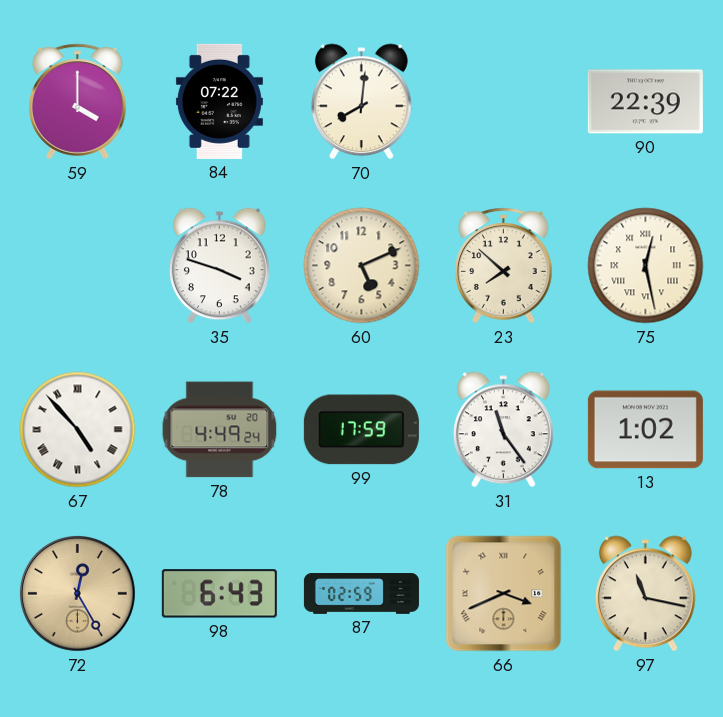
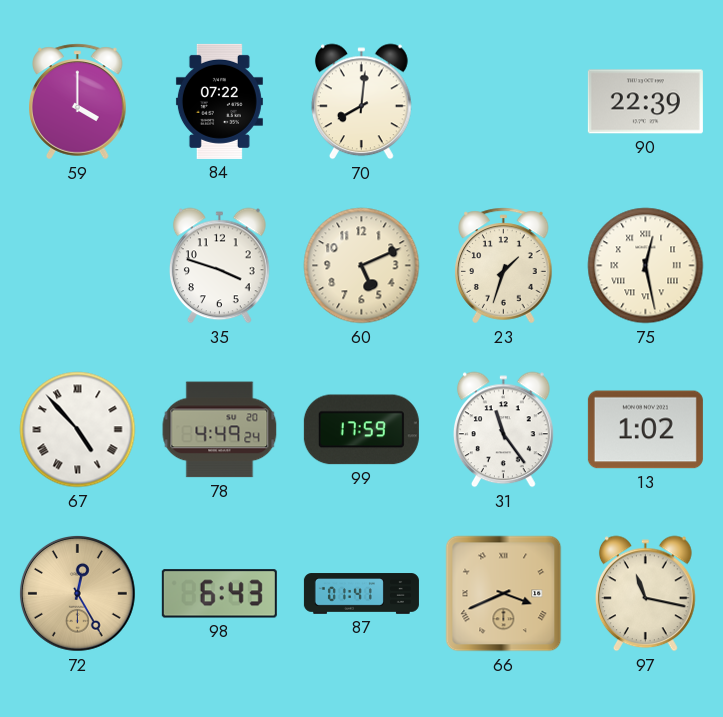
23: 7:52 -> 1:33
87: 02:59 -> 01:41
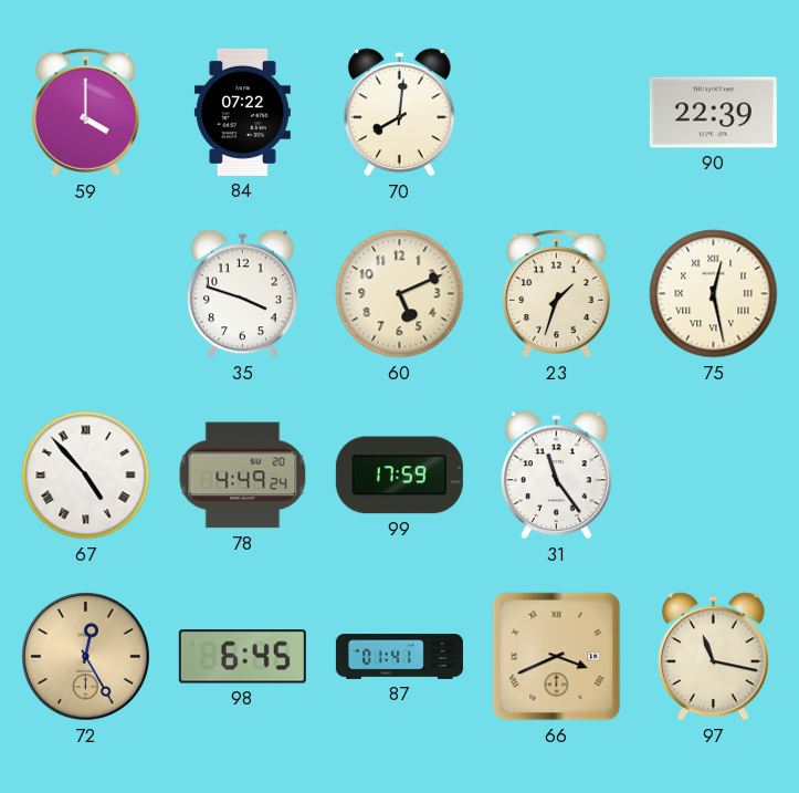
13: 1:02 -> none
98: 6:43 -> 6:45
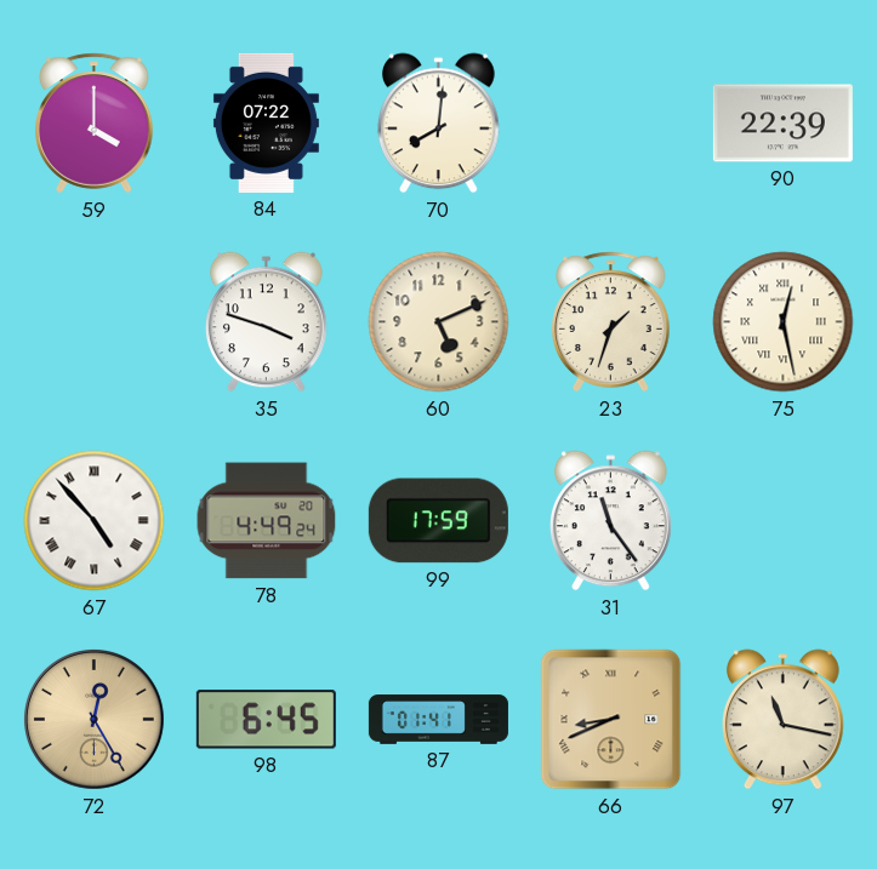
66: 3:41 -> 8:41
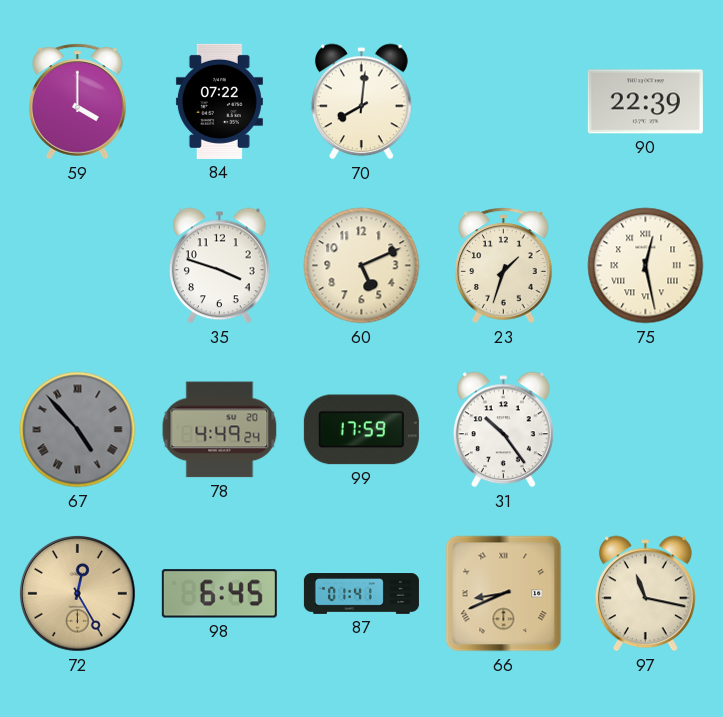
67 dial: white -> grey
31: 11:24 -> 10:24
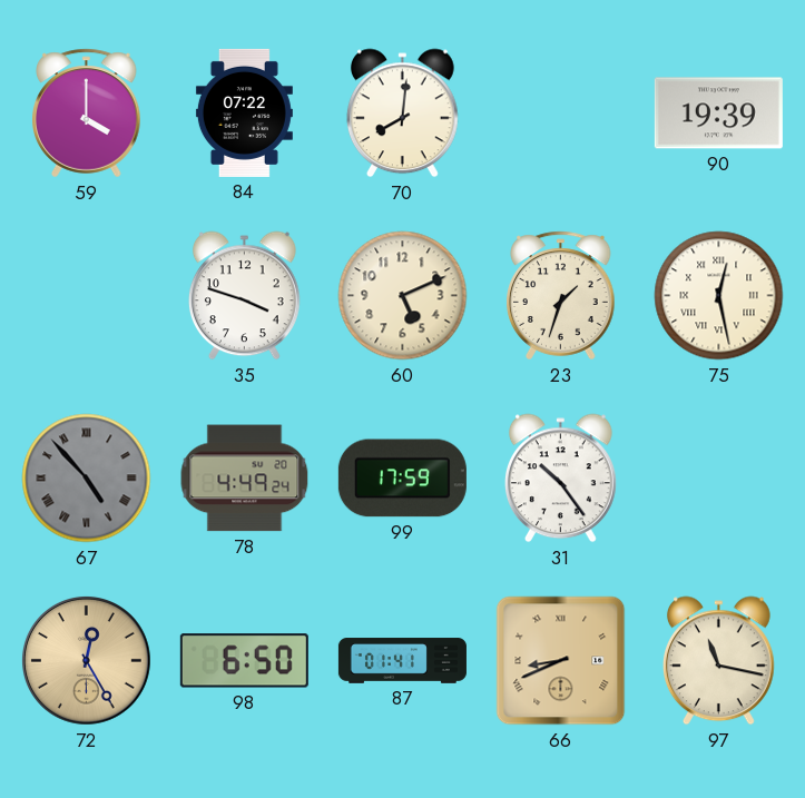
90: 22:39 -> 19:39
98: 6:45 -> 6:50
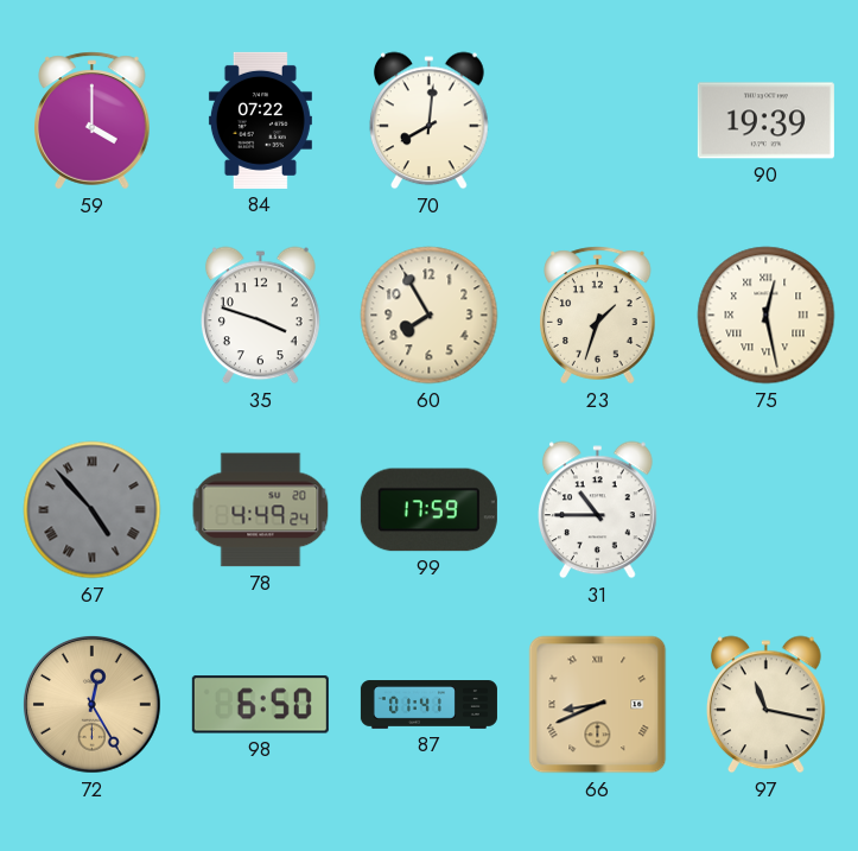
60: 5:11 -> 7:55
31: 10:24 -> 10:45
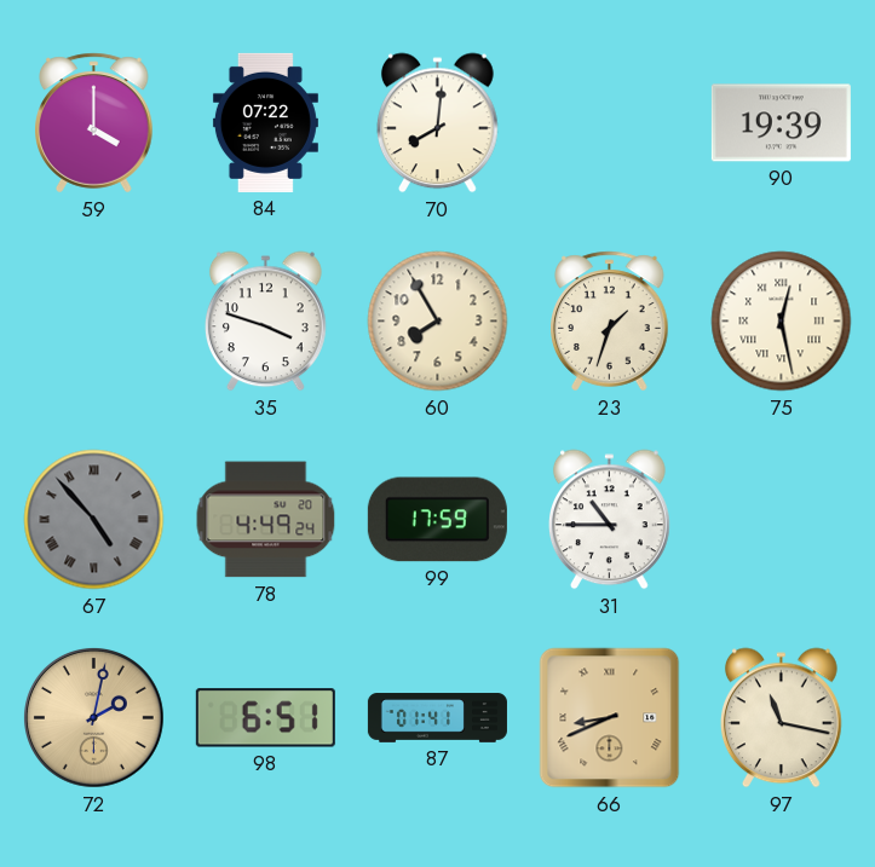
72: 12:25 -> 2:02
98: 6:50 -> 6:51
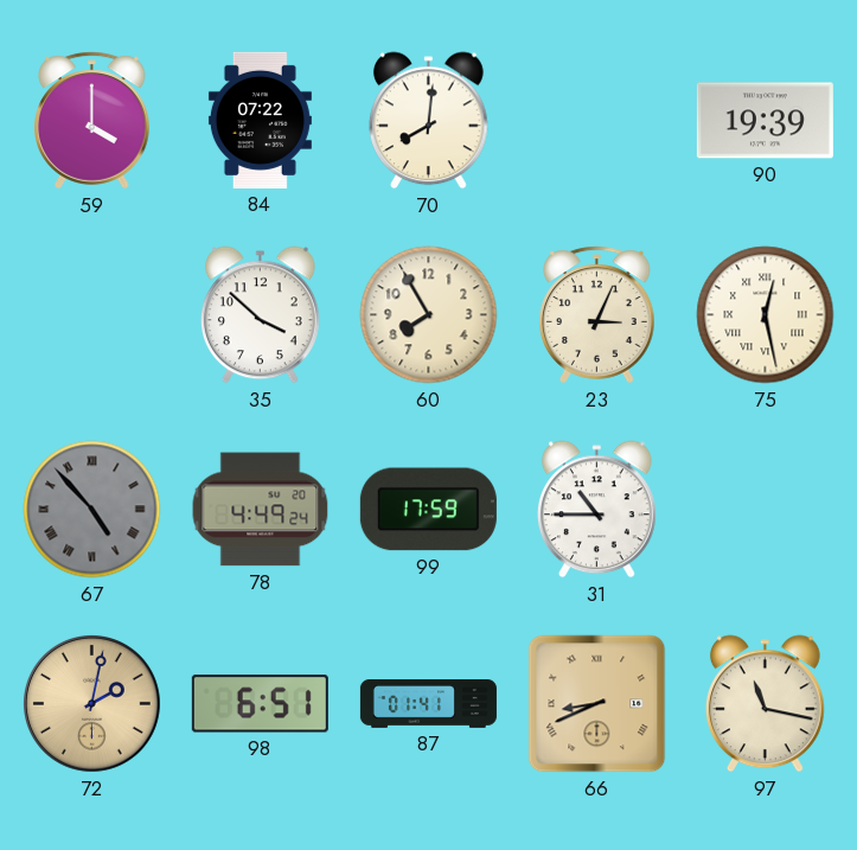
35: 3:48 -> 3:52
23: 1:33 -> 3:04
